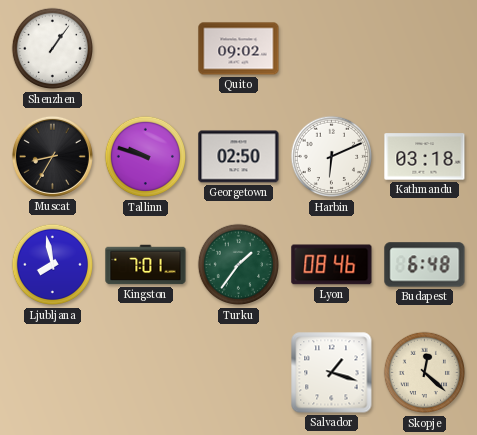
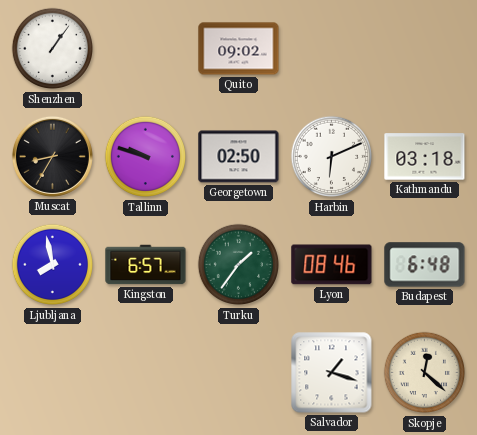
Kingston: 7:01 -> 6:57
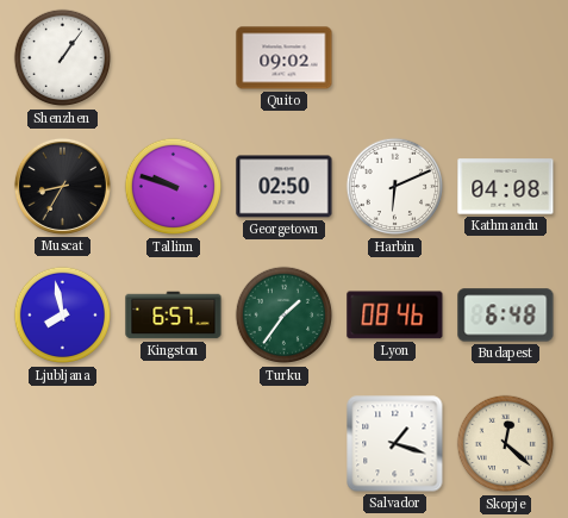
Kathmandu: 03:18 -> 04:08
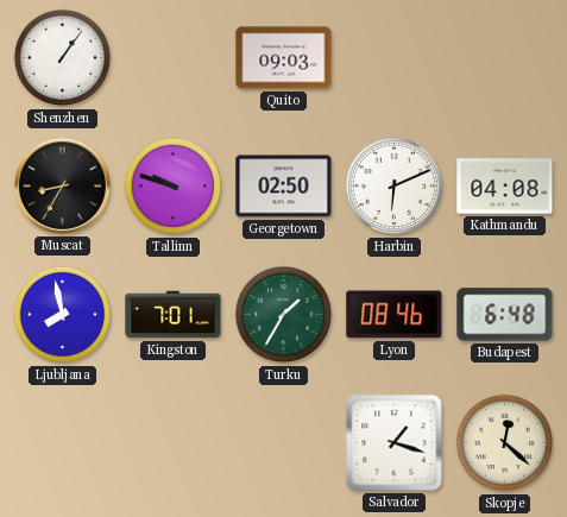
Quito: 09:02 -> 09:03
Kingston: 6:57 -> 7:01
Turku: 1:36 -> 1:35
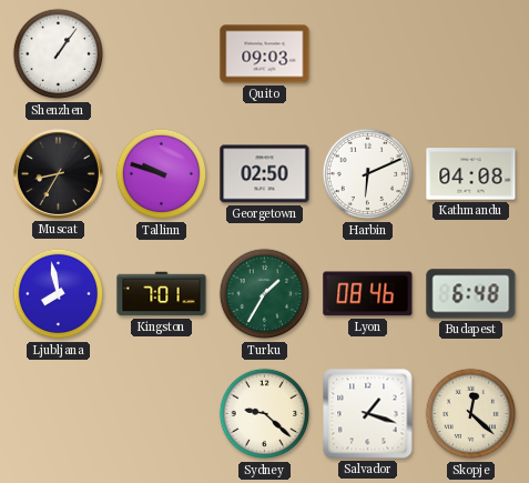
Sydney: none -> 9:22
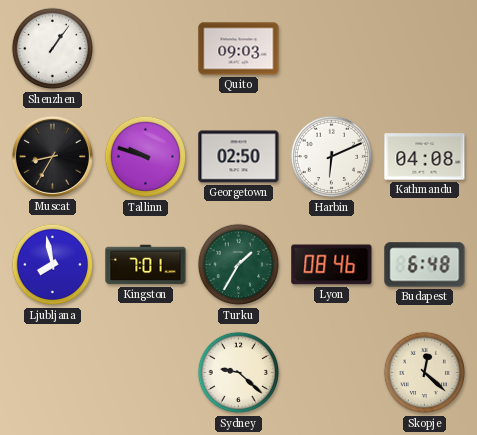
Salvador: 1:18 -> none
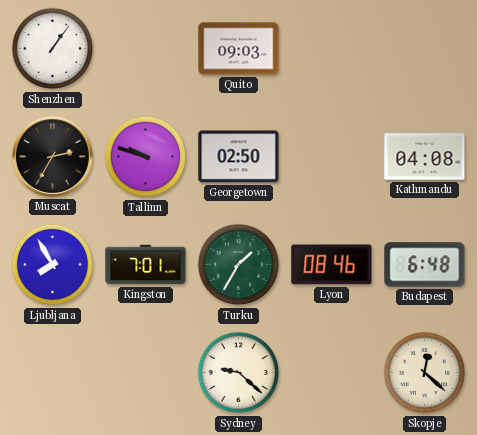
Muscat: 8:35 -> 2:35
Harbin: 6:11 -> none
Ljubljana: 7:58 -> 7:55
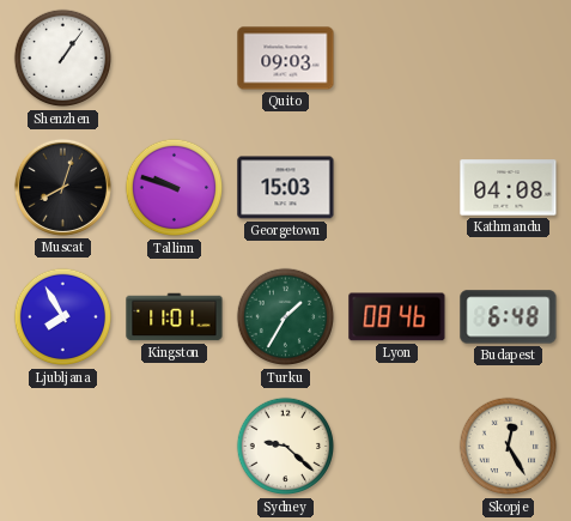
Muscat: 2:35 -> 8:03
Georgetown: 02:50 -> 15:03
Kingston: 7:01 -> 11:01
Skopje: 12:22 -> 12:25
